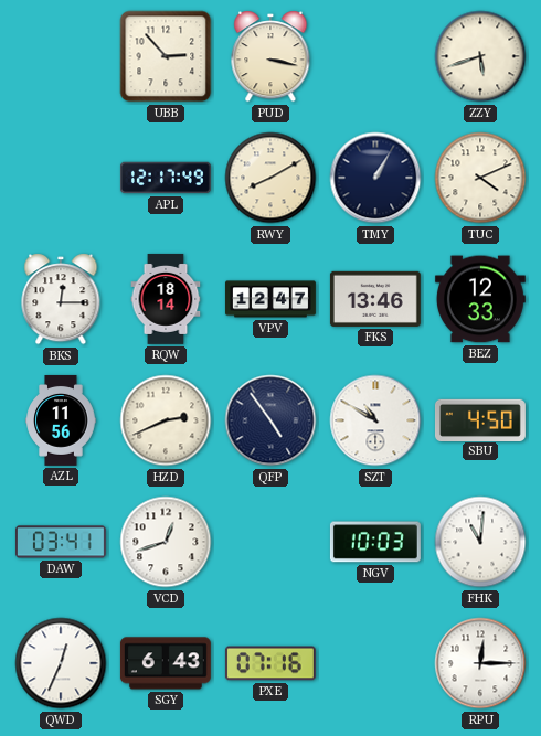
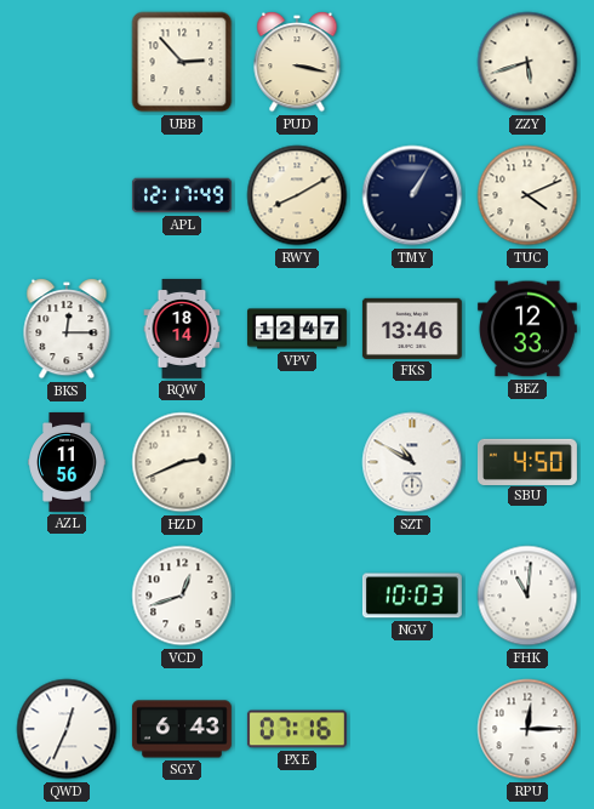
QFP: 4:54 -> none
DAW: 03:41 -> none
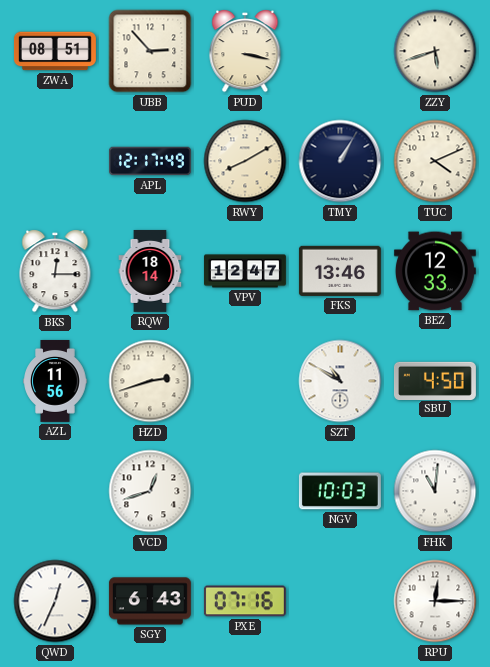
ZWA: none -> 08:51
HZD: 2:41 -> 2:42
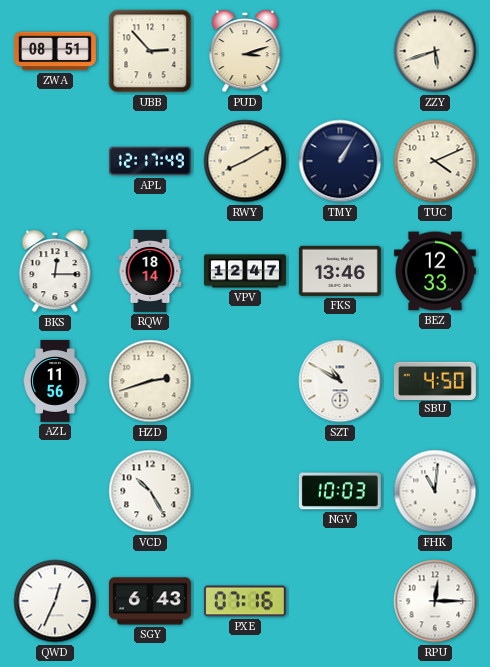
PUD: 3:17 -> 3:12
VCD: 12:42 -> 10:25
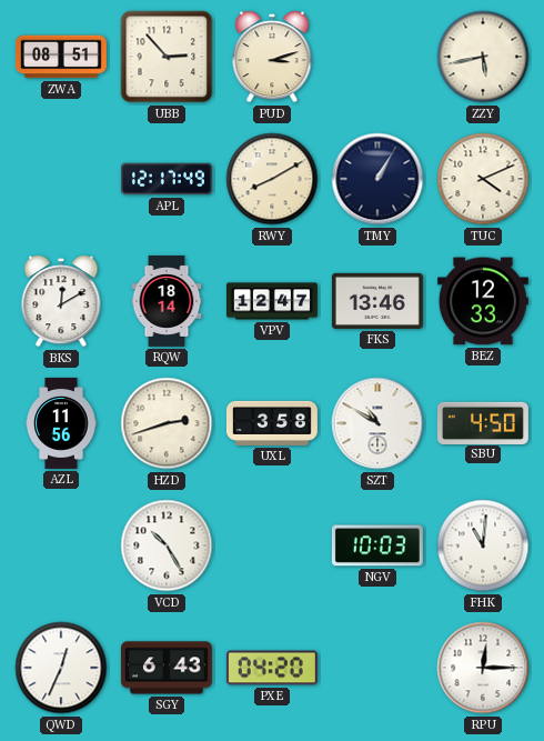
ZZY: 5:42 -> 5:43
BKS: 12:15 -> 12:10
UXL: none -> 3:58
PXE: 07:16 -> 04:20
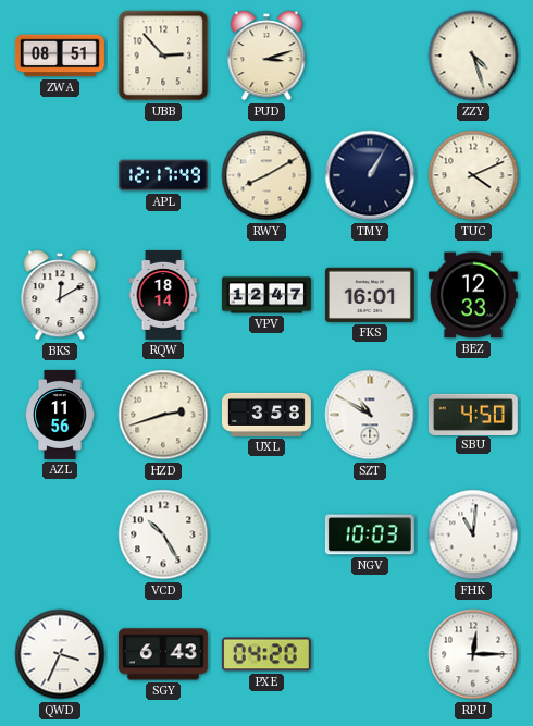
ZZY: 5:43 -> 4:27
FKS: 13:46 -> 16:01
QWD: 12:34 -> 3:34
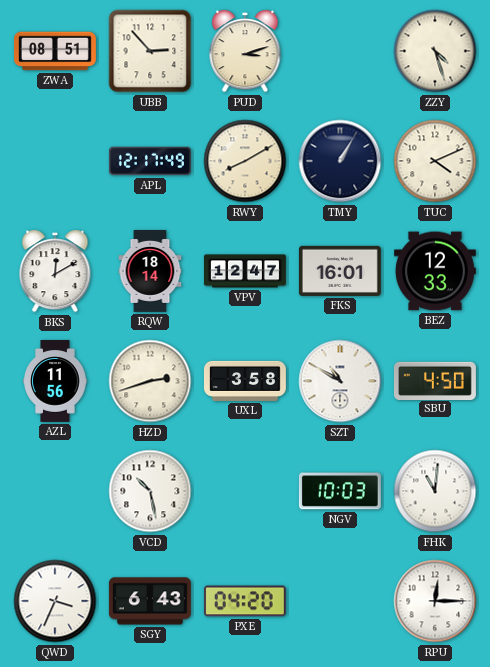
VCD: 10:25 -> 10:28
